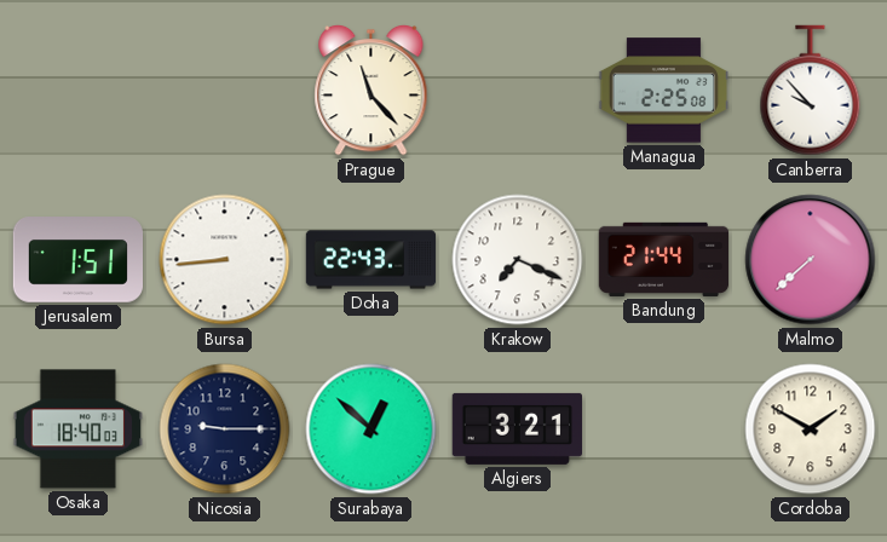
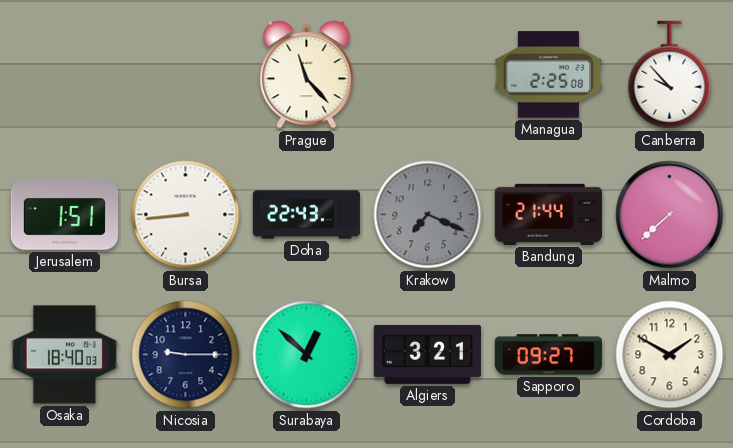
Krakow dial: white -> grey
Sapporo: none -> 09:27
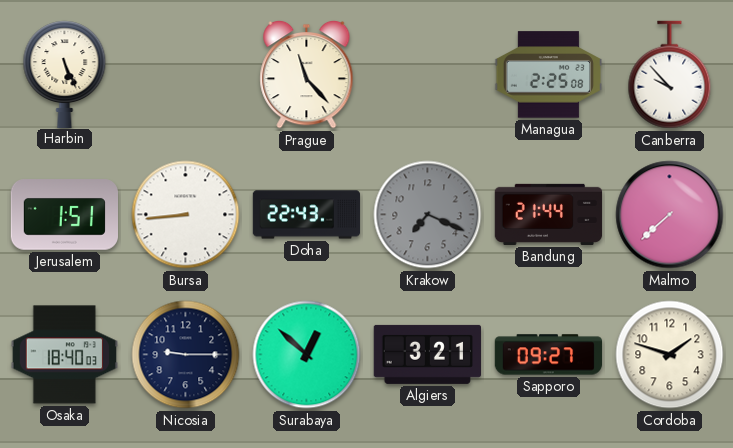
Harbin: none -> 5:26
Cordoba: 1:50 -> 1:48
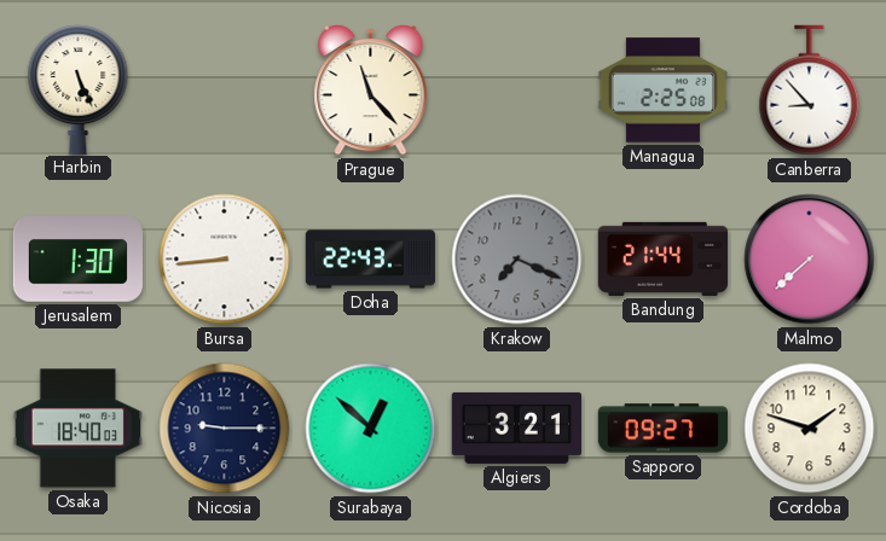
Canberra: 9:53 -> 8:53
Jerusalem: 1:51 -> 1:30
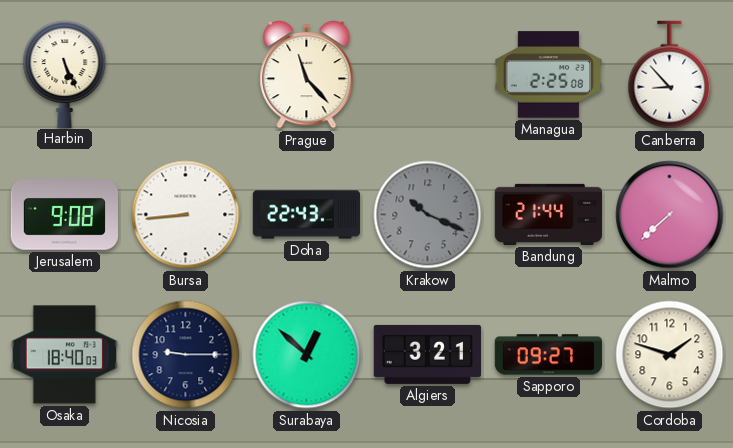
Jerusalem: 1:30 -> 9:08
Krakow: 7:19 -> 10:19
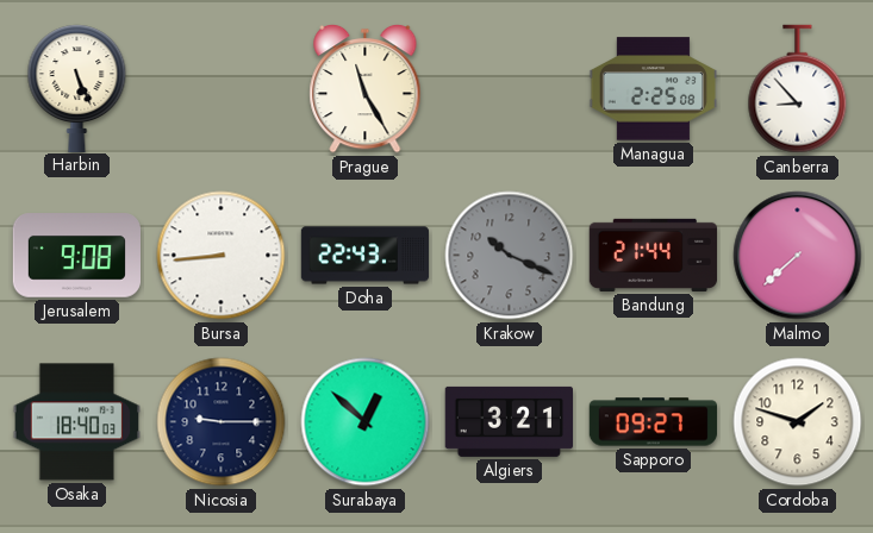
Prague: 11:23 -> 11:25
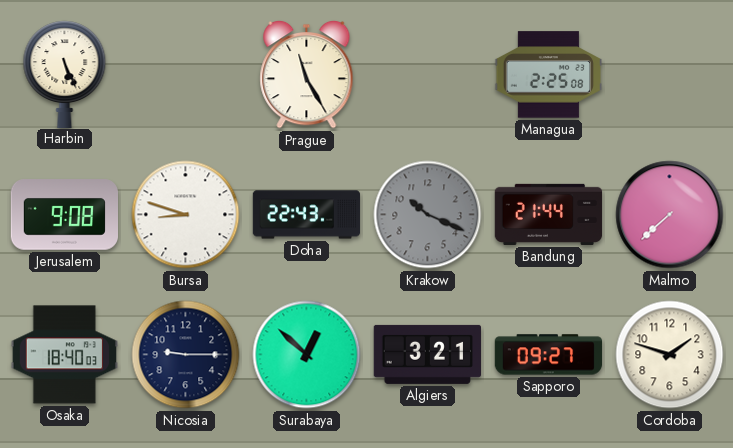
Canberra: 8:53 -> none
Bursa: 8:44 -> 8:48
